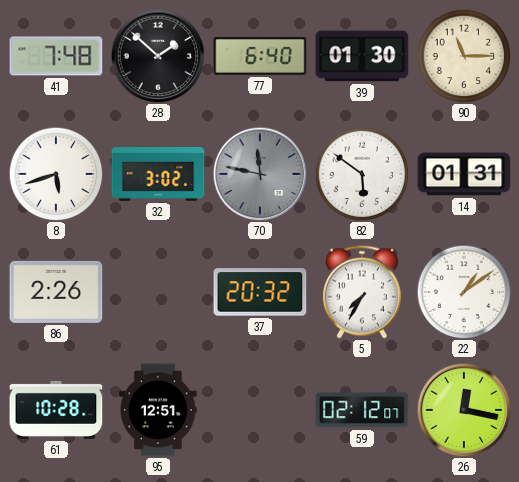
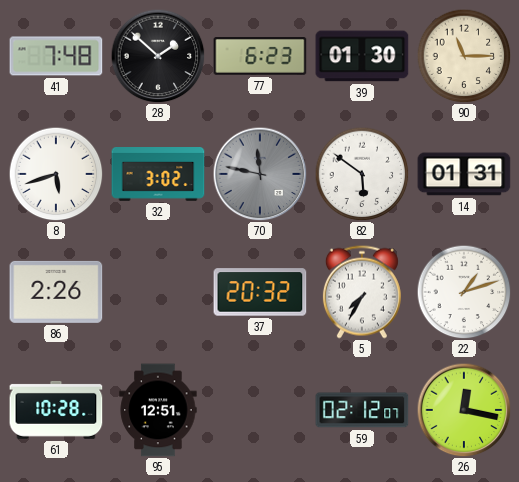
77: 6:40 -> 6:23
22: 1:09 -> 1:12
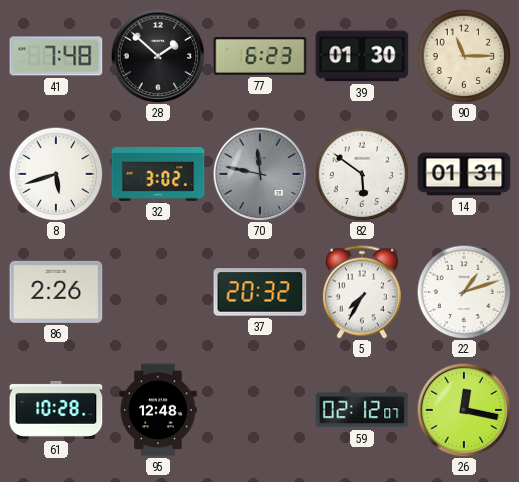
95: 12:51 -> 12:48
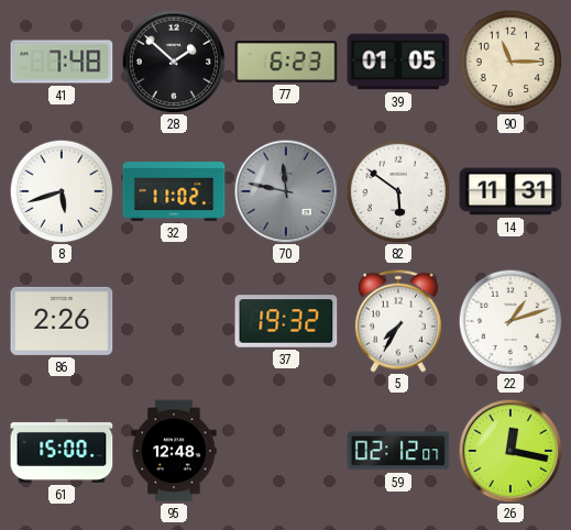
39: 01:30 -> 01:05
32: 3:02 -> 11:02
14: 01:31 -> 11:31
37: 20:32 -> 19:32
61: 10:28 -> 15:00
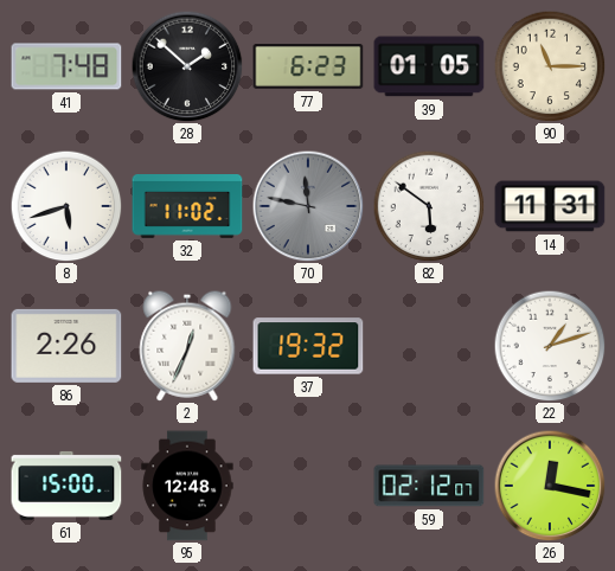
2: none -> 12:34
5: 7:35 -> none
